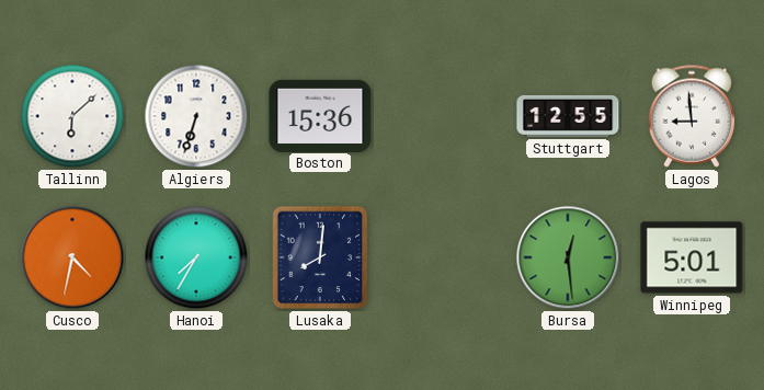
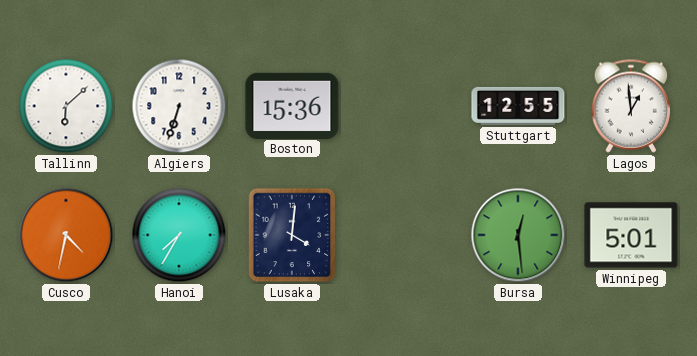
Lagos: 8:59 -> 12:59
Lusaka: 8:01 -> 4:01
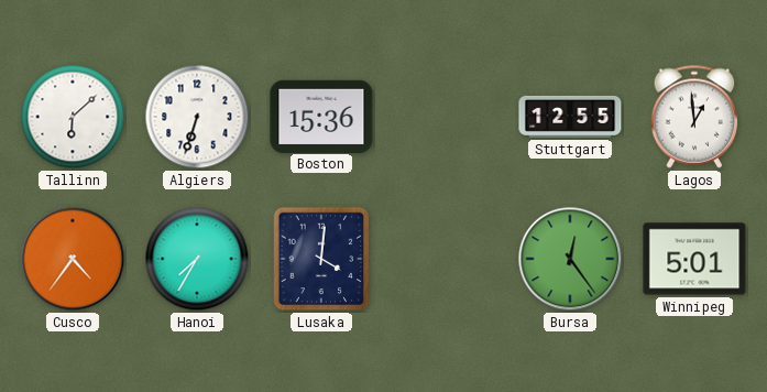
Cusco: 4:32 -> 4:36
Bursa: 12:29 -> 12:24
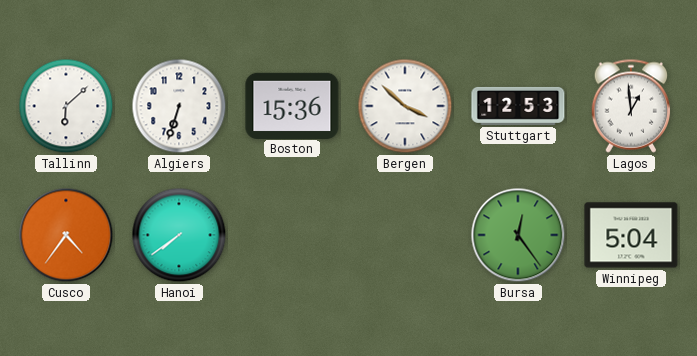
Bergen: none -> 3:52
Stuttgart: 12:55 -> 12:53
Hanoi: 7:35 -> 7:39
Lusaka: 4:01 -> none
Winnipeg: 5:01 -> 5:04
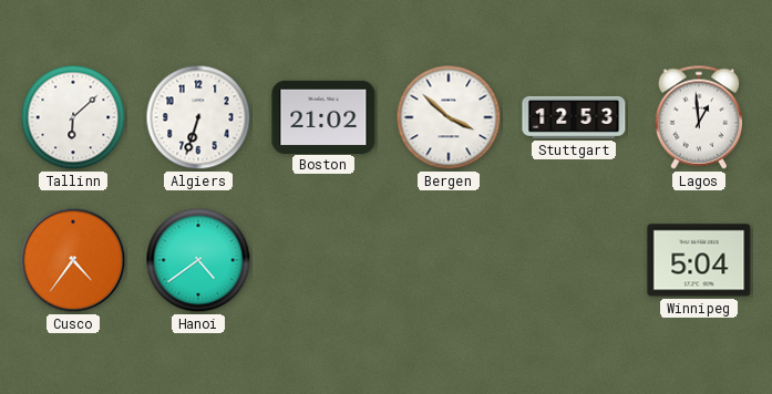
Boston: 15:36 -> 21:02
Hanoi: 7:39 -> 4:39
Bursa: 12:24 -> none
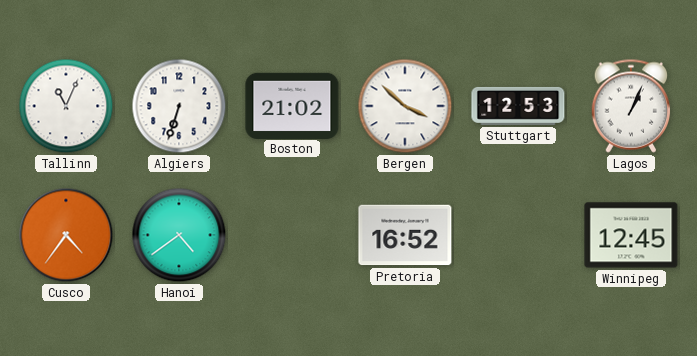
Tallinn: 6:08 -> 11:04
Lagos: 12:59 -> 1:04
Pretoria: none -> 16:52
Winnipeg: 5:04 -> 12:45
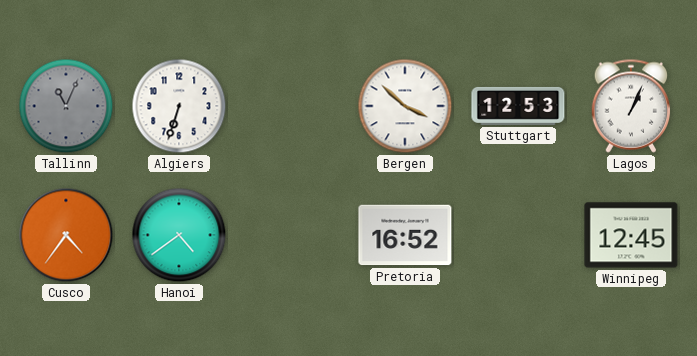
Tallinn dial: white -> grey
Boston: 21:02 -> none
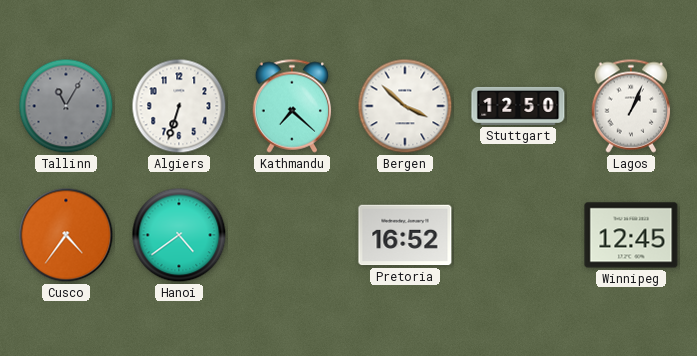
Tallinn: 11:04 -> 11:05
Kathmandu: none -> 7:22
Stuttgart: 12:53 -> 12:50
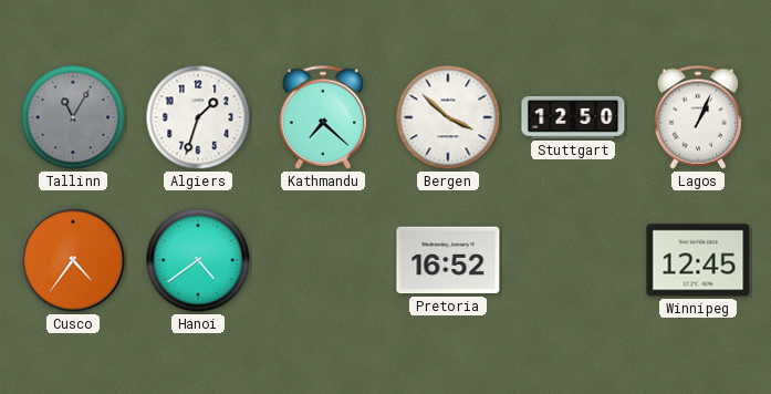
Algiers: 6:33 -> 1:33
